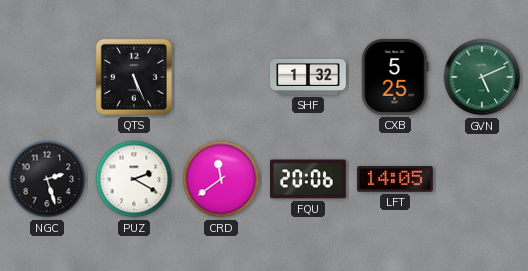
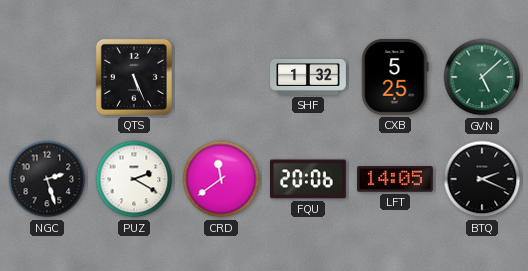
GVN: 5:11 -> 5:08
BTQ: none -> 2:19
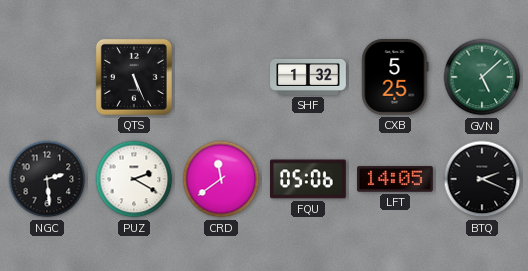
NGC: 2:27 -> 2:29
FQU: 20:06 -> 05:06
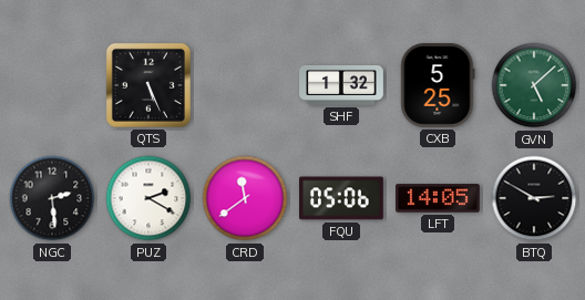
BTQ: 2:19 -> 2:50
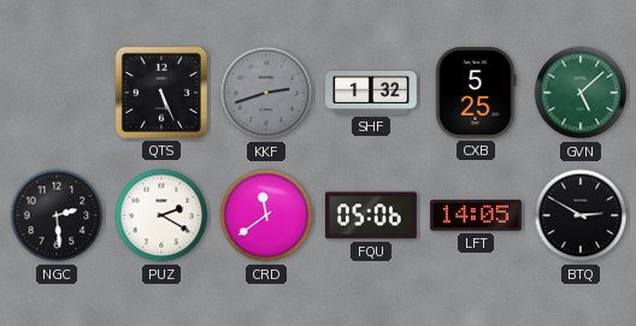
KKF: none -> 2:42
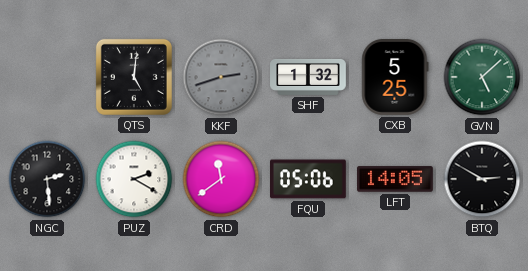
QTS: 5:26 -> 5:01
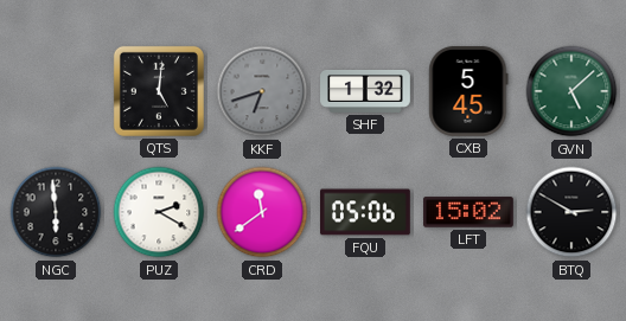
KKF: 2:42 -> 6:42
CXB: 5:25 -> 5:45
NGC: 2:29 -> 5:59
LFT: 14:05 -> 15:02
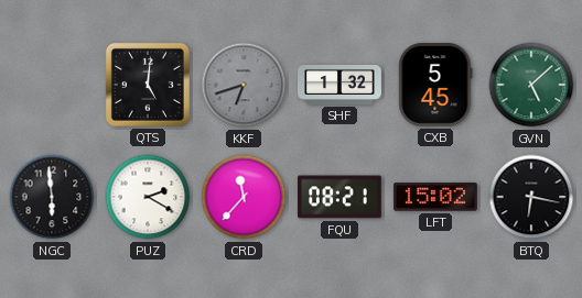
CRD: 11:39 -> 11:37
FQU: 05:06 -> 08:21
BTQ: 2:50 -> 6:17
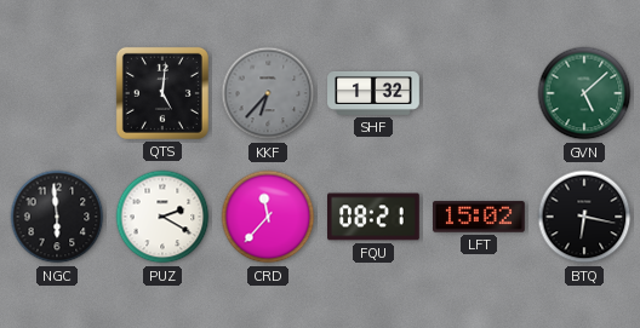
KKF: 6:42 -> 6:37
CXB: 5:45 -> none
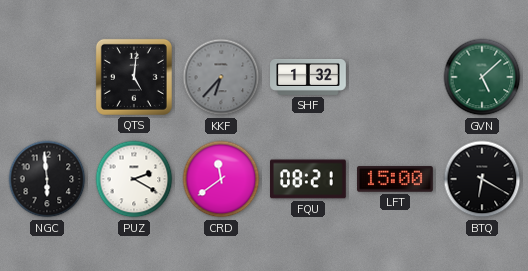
CRD: 11:37 -> 11:39
LFT: 15:02 -> 15:00
BTQ: 6:17 -> 6:20
